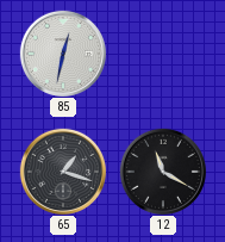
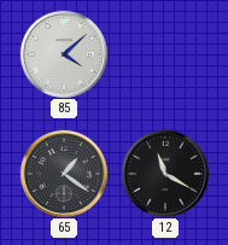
85: 12:32 -> 4:08
65: 1:18 -> 1:21
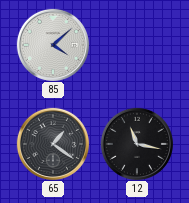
12: 11:20 -> 11:17
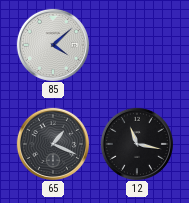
65: 1:21 -> 1:19
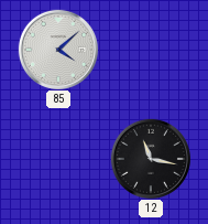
65: 1:19 -> none
